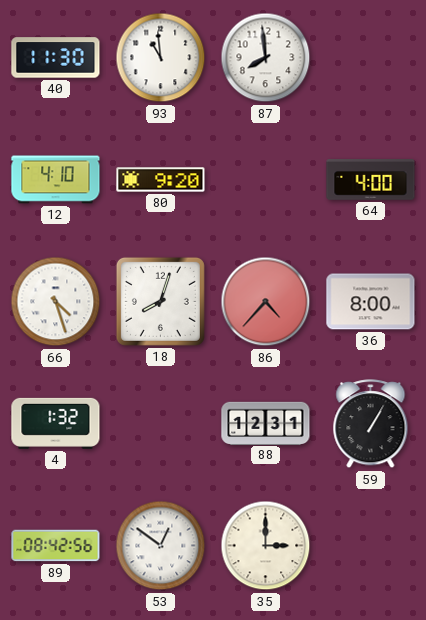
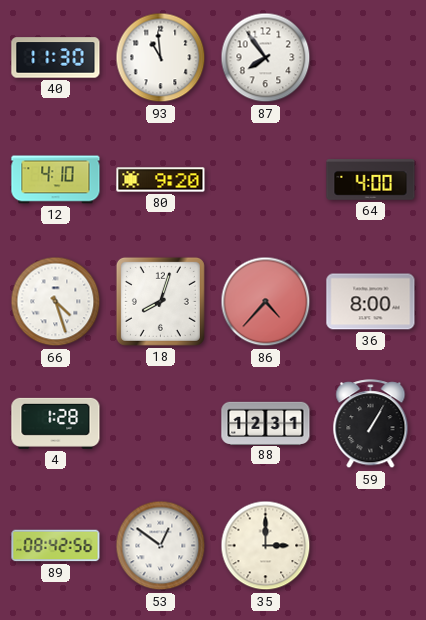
87: 7:59 -> 7:54
4: 1:32 -> 1:28
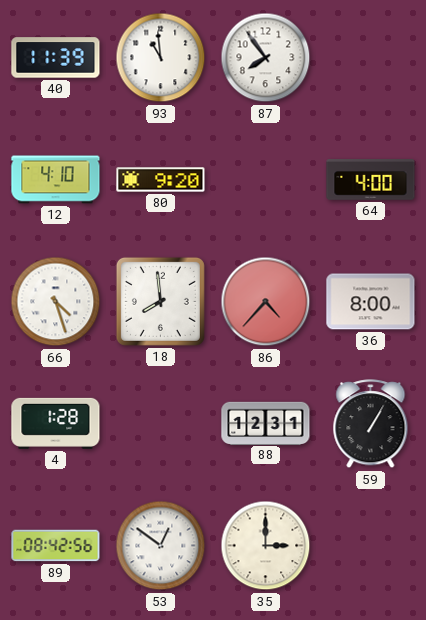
40: 11:30 -> 11:39
18: 8:03 -> 7:59
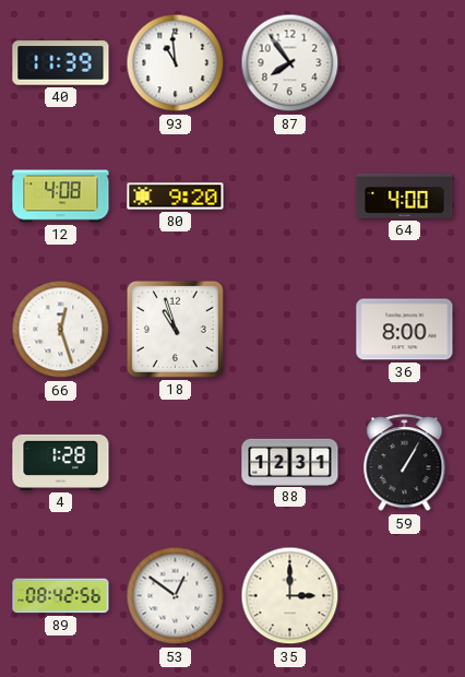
12: 4:10 -> 4:08
66: 4:27 -> 12:27
18: 7:59 -> 10:57
86: 4:37 -> none
